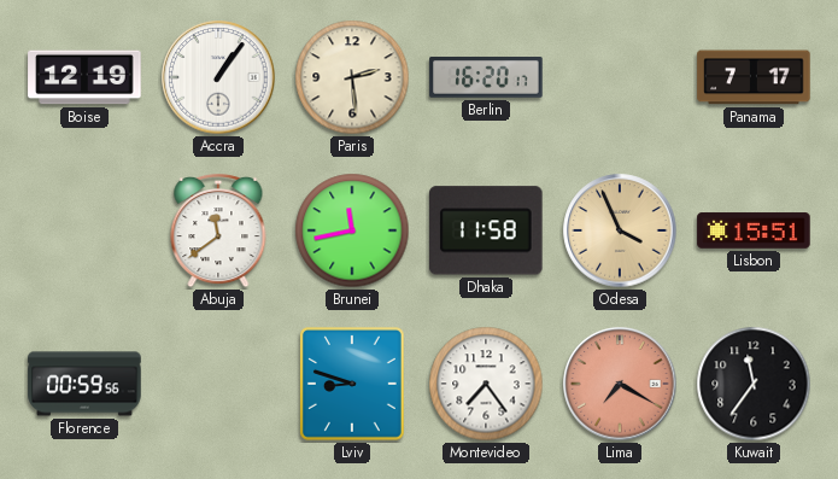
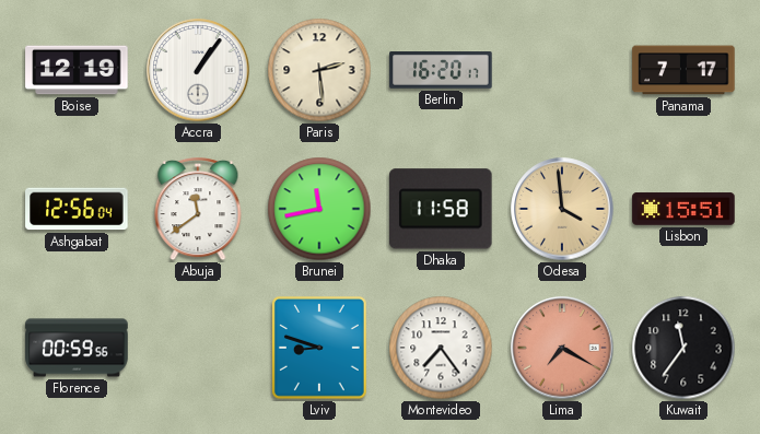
Ashgabat: none -> 12:56
Odesa: 3:56 -> 3:59
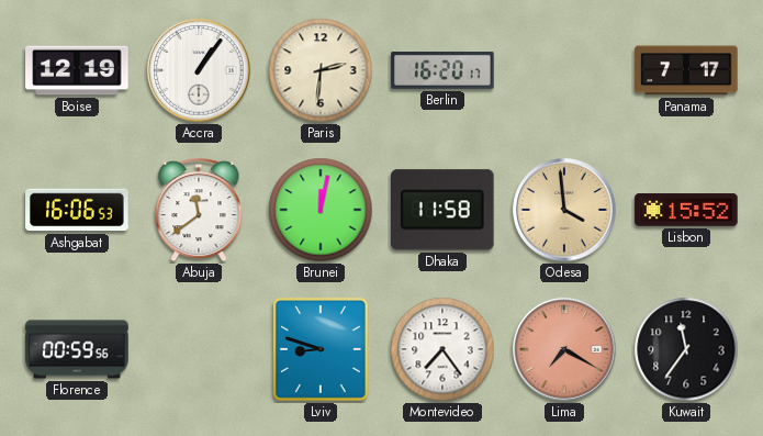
Paris: 2:29 -> 2:31
Ashgabat: 12:56 -> 16:06
Brunei: 11:43 -> 12:02
Lisbon: 15:51 -> 15:52
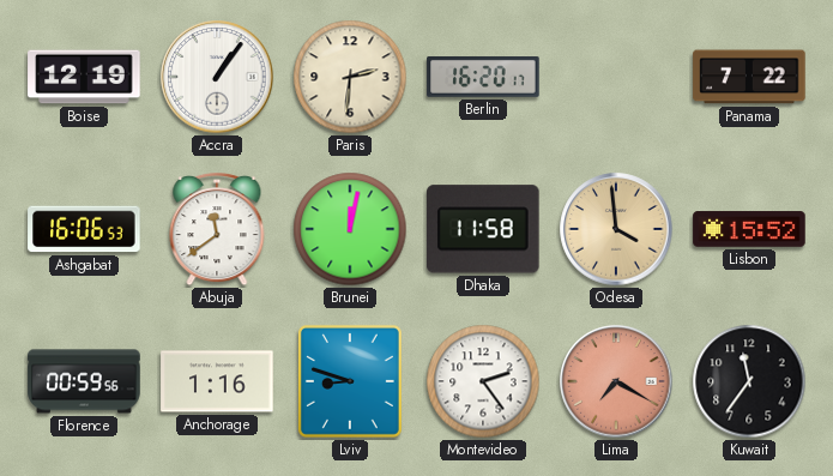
Panama: 7:17 -> 7:22
Anchorage: none -> 1:16
Montevideo: 7:24 -> 2:24
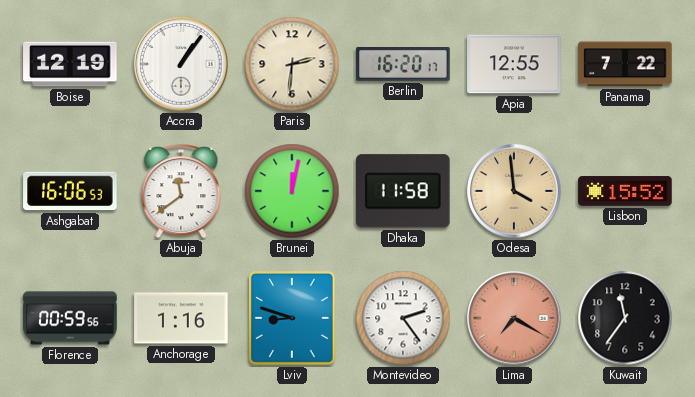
Apia: none -> 12:55
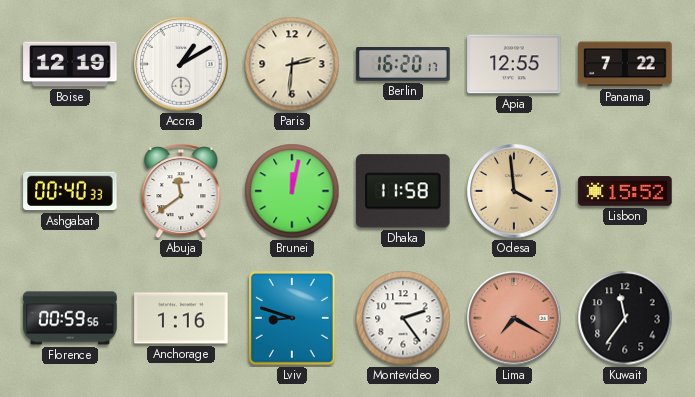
Accra: 1:06 -> 1:10
Ashgabat: 16:06 -> 00:40
